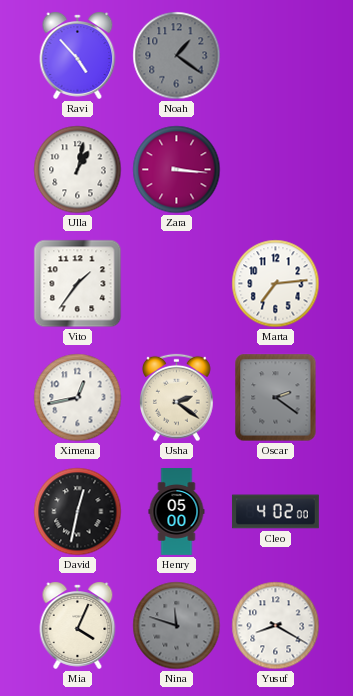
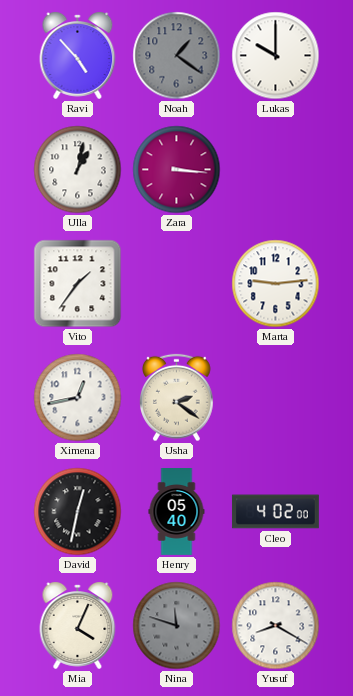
Lukas: none -> 10:00
Marta: 7:14 -> 9:14
Oscar: 2:21 -> none
Henry: 05:00 -> 05:40
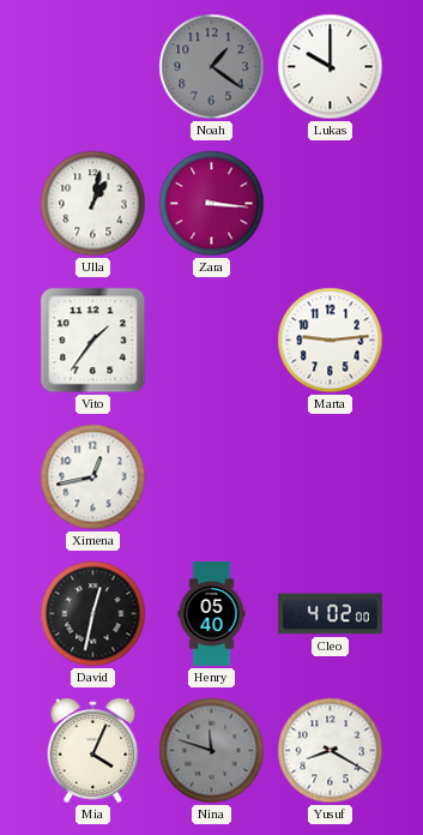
Ravi: 4:53 -> none
Usha: 2:21 -> none
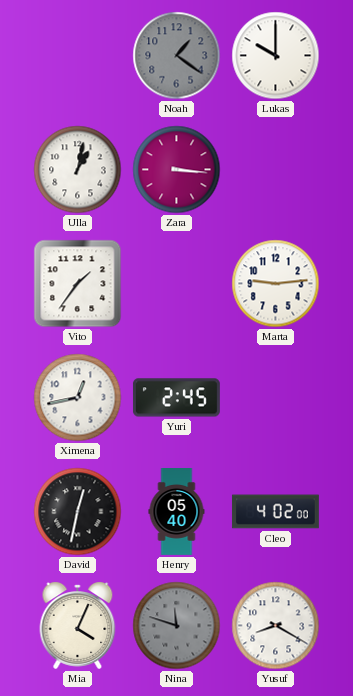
Yuri: none -> 2:45
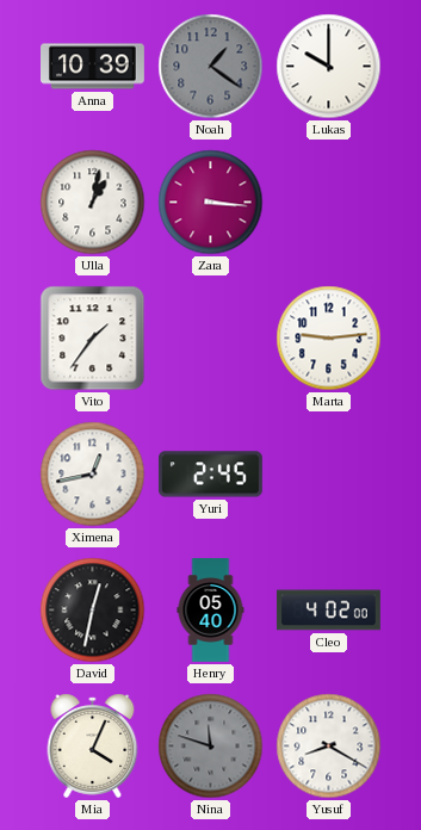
Anna: none -> 10:39
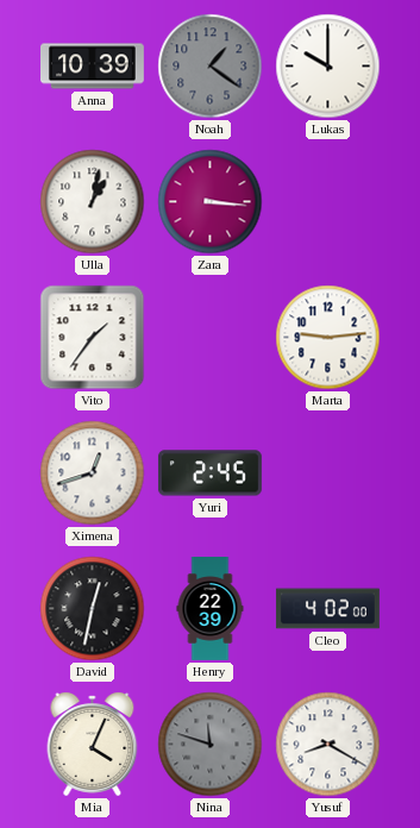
Ximena: 12:43 -> 12:42
Henry: 05:40 -> 22:39
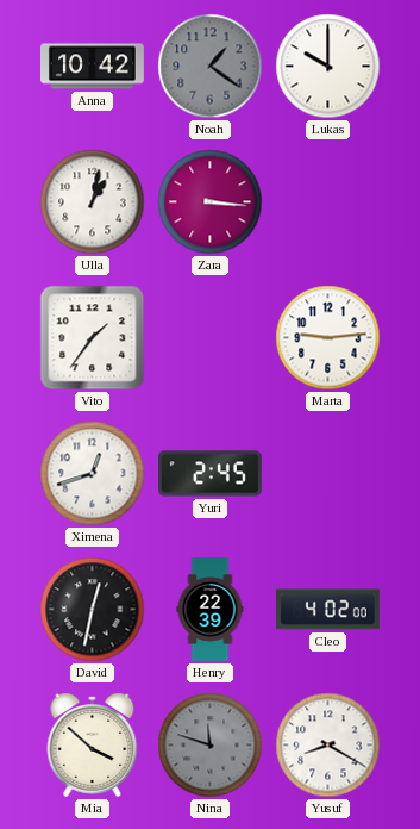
Anna: 10:39 -> 10:42
Mia: 4:04 -> 3:52
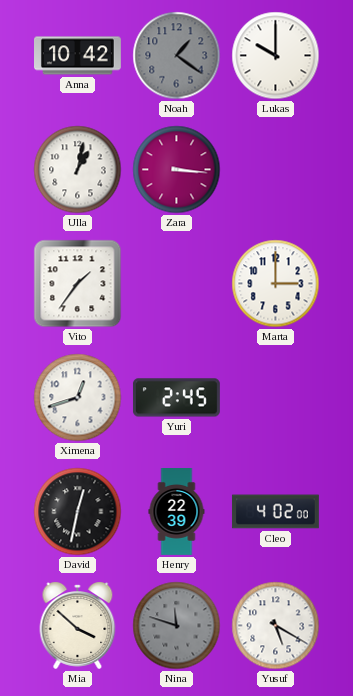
Marta: 9:14 -> 3:00
Yusuf: 8:20 -> 5:20
